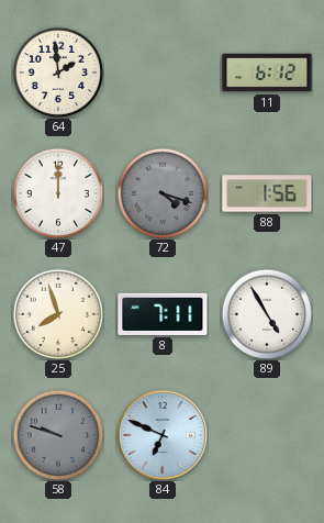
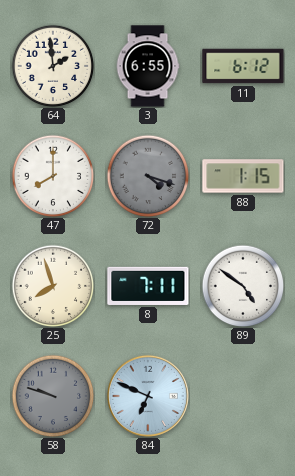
3: none -> 6:55
47: 12:00 -> 8:00
88: 1:56 -> 1:15
89: 4:55 -> 4:51
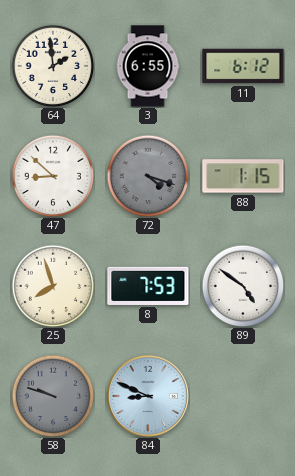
47: 8:00 -> 8:52
8: 7:11 -> 7:53
84: 6:49 -> 8:49
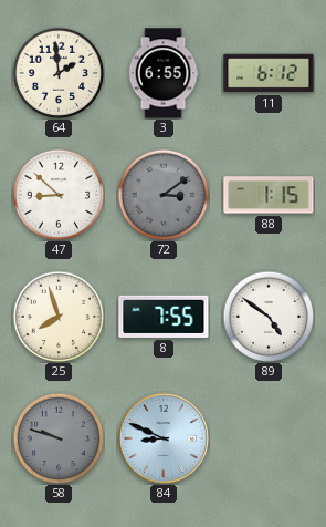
72: 4:18 -> 3:09
8: 7:53 -> 7:55
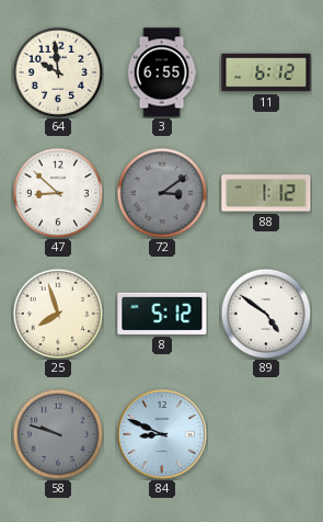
64: 1:59 -> 9:59
88: 1:15 -> 1:12
8: 7:55 -> 5:12
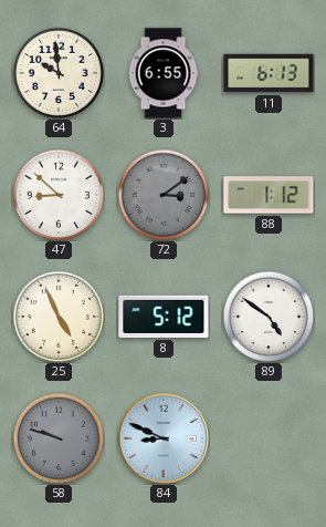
11: 6:12 -> 6:13
25: 7:57 -> 4:56
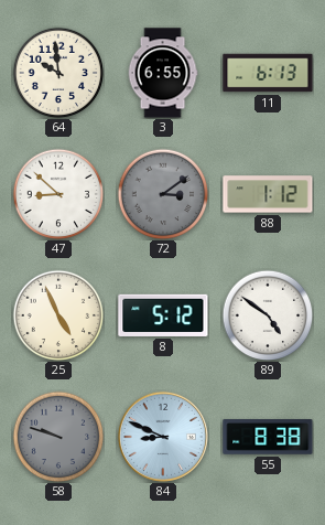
55: none -> 8:38
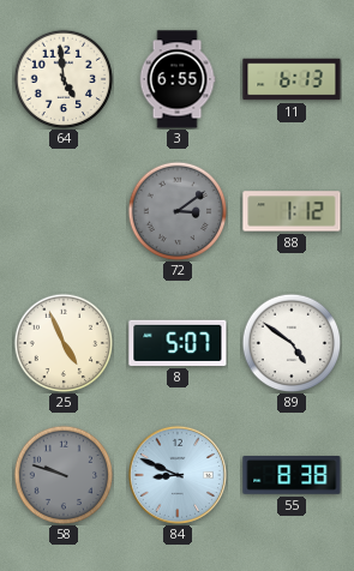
64: 9:59 -> 4:59
47: 8:52 -> none
8: 5:12 -> 5:07
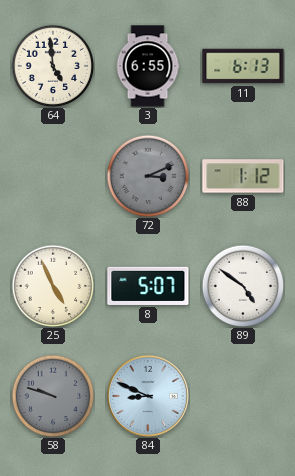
72: 3:09 -> 3:11
55: 8:38 -> none
